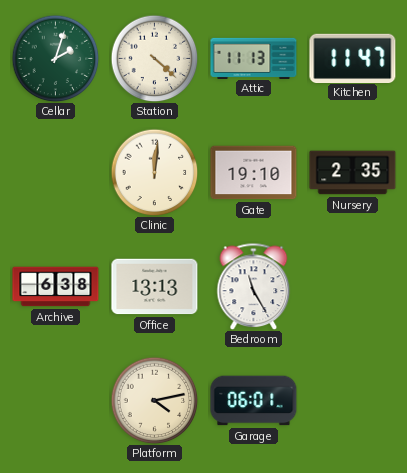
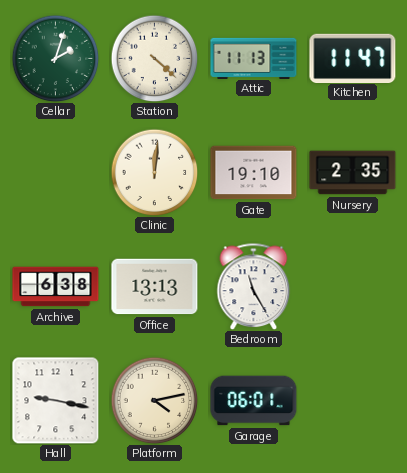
Hall: none -> 9:17
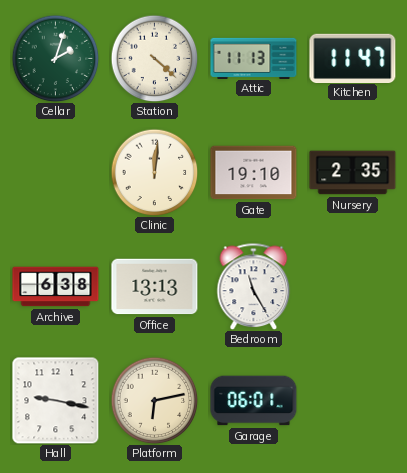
Platform: 4:13 -> 6:13
